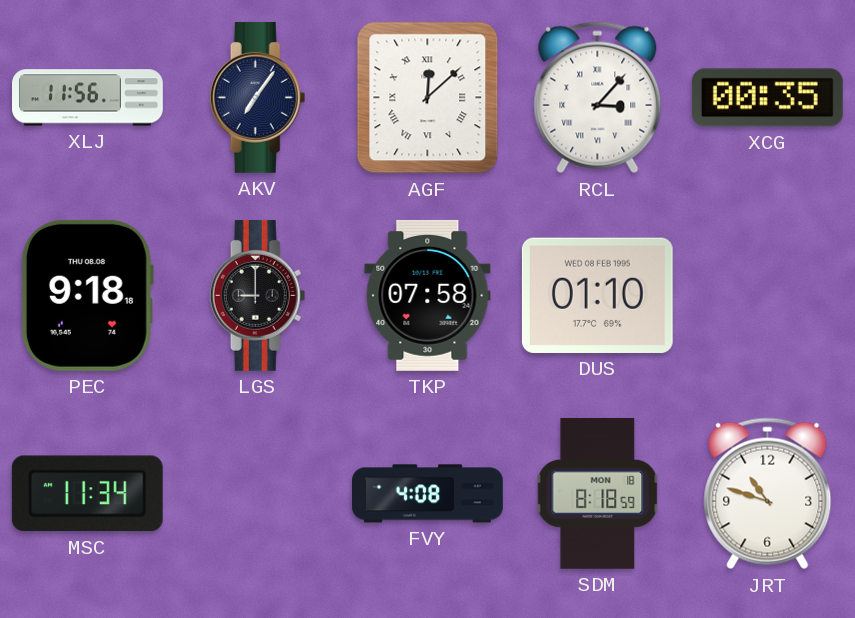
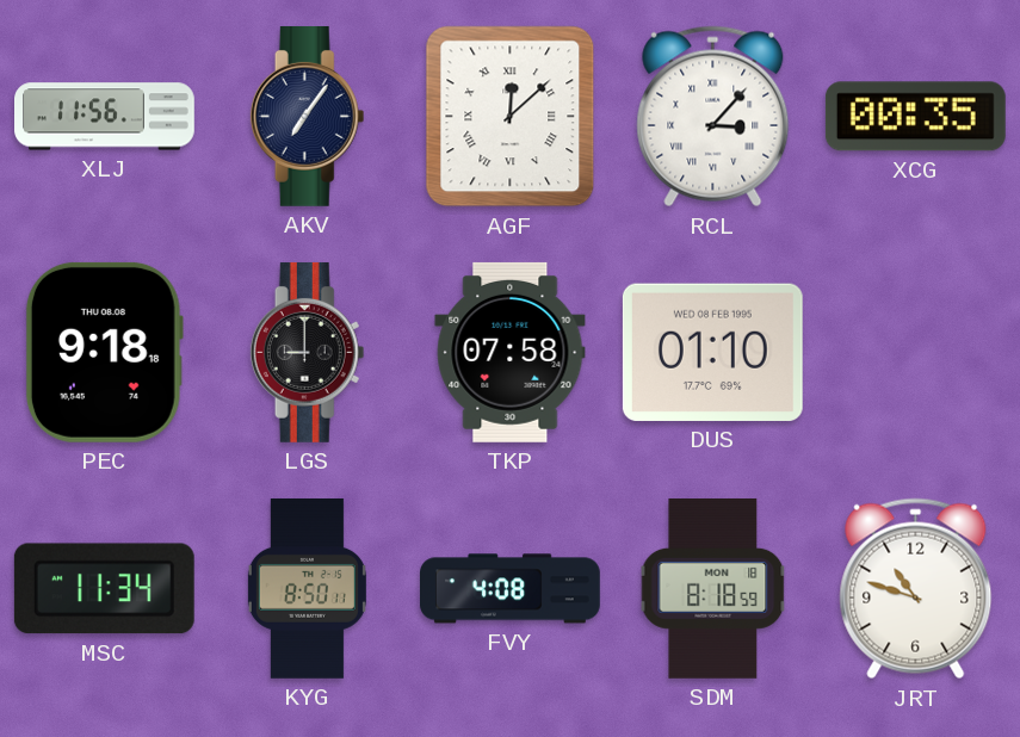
KYG: none -> 8:50
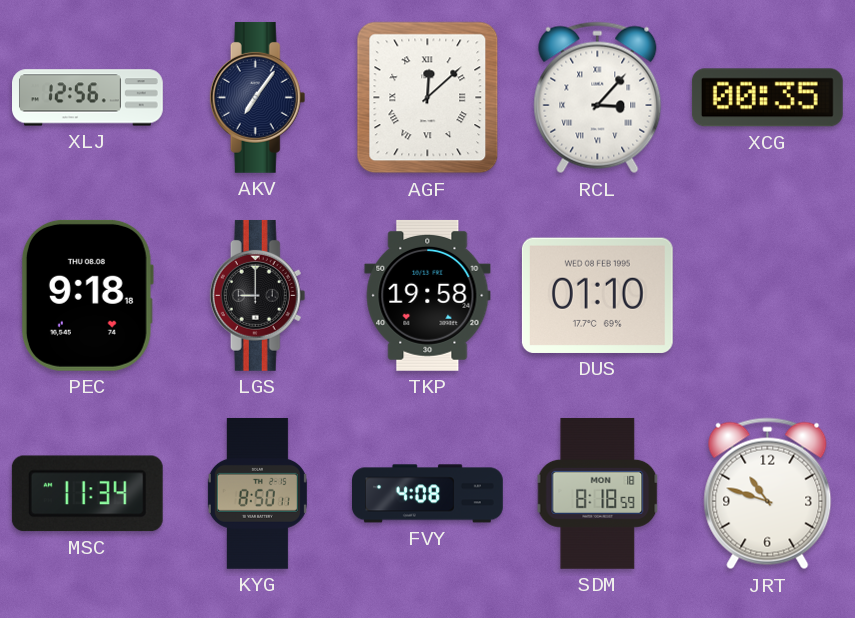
XLJ: 11:56 -> 12:56
TKP: 07:58 -> 19:58
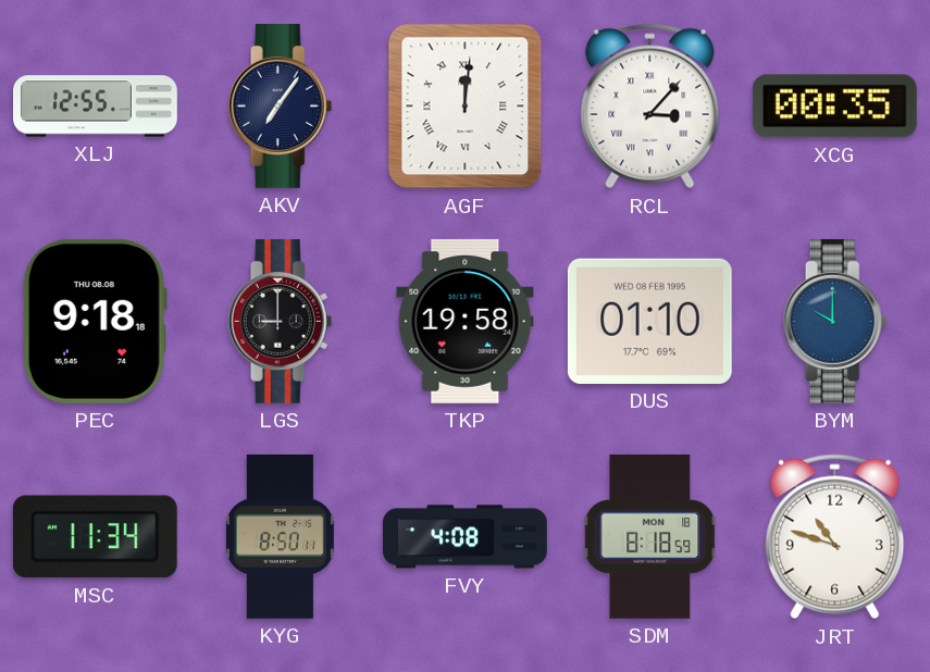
XLJ: 12:56 -> 12:55
AGF: 12:08 -> 12:01
BYM: none -> 10:00
